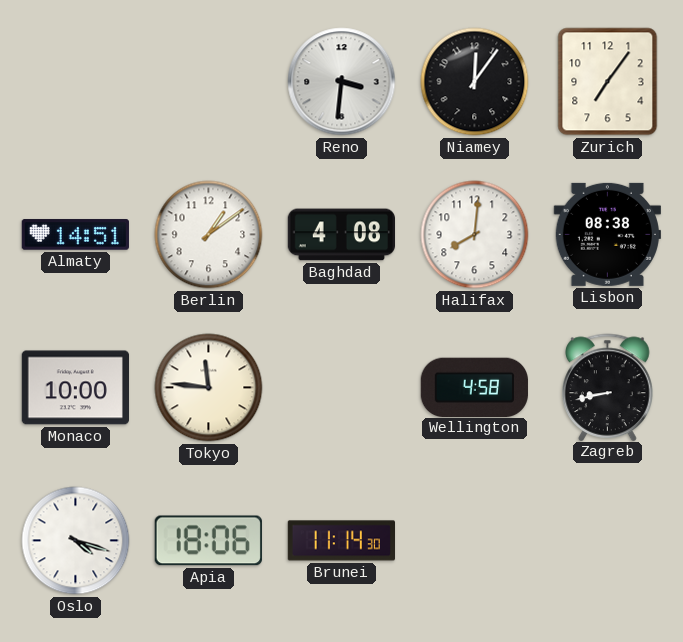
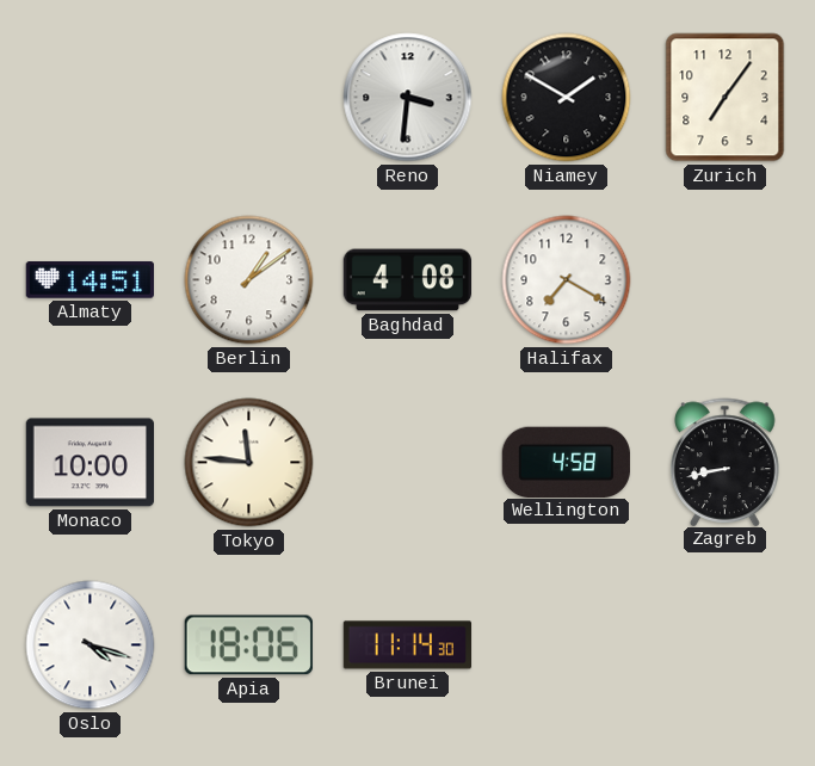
Niamey: 12:06 -> 1:50
Halifax: 8:01 -> 7:20
Lisbon: 08:38 -> none
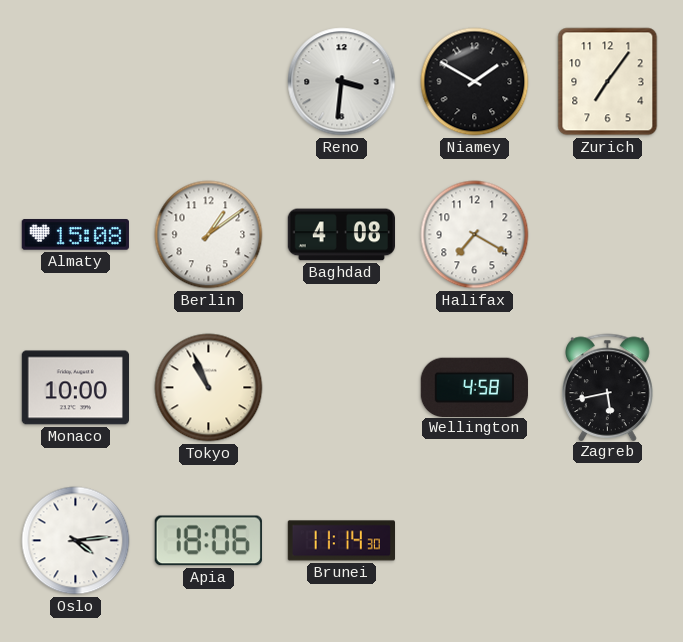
Almaty: 14:51 -> 15:08
Tokyo: 11:46 -> 10:56
Zagreb: 8:43 -> 5:43
Oslo: 4:18 -> 4:14
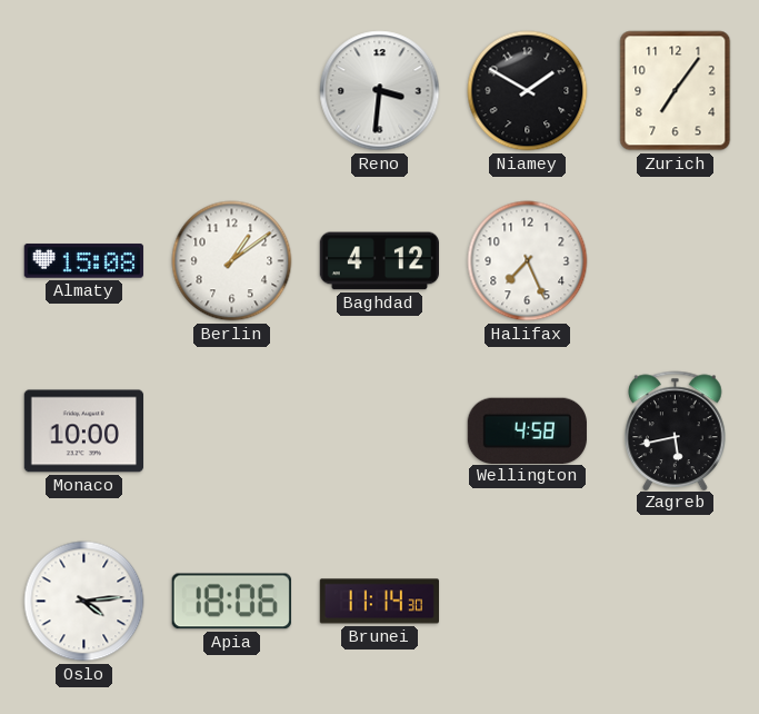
Baghdad: 4:08 -> 4:12
Halifax: 7:20 -> 7:26
Tokyo: 10:56 -> none
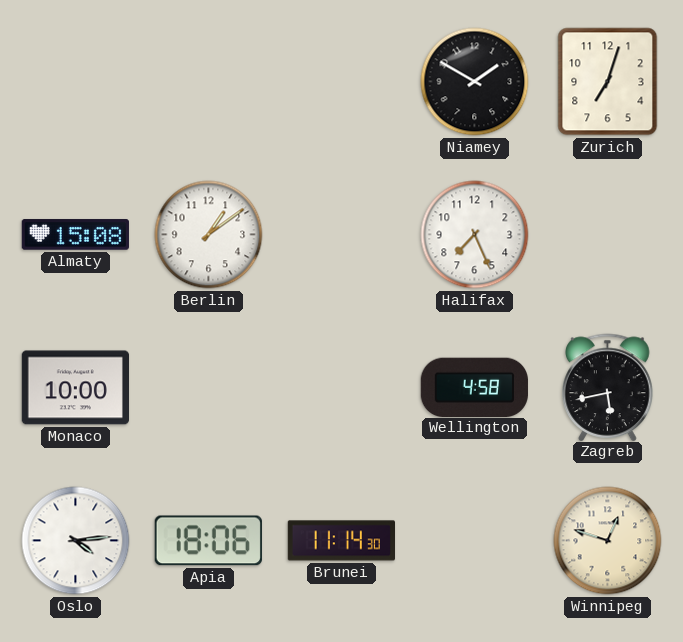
Reno: 3:31 -> none
Zurich: 7:06 -> 7:03
Baghdad: 4:12 -> none
Winnipeg: none -> 12:48
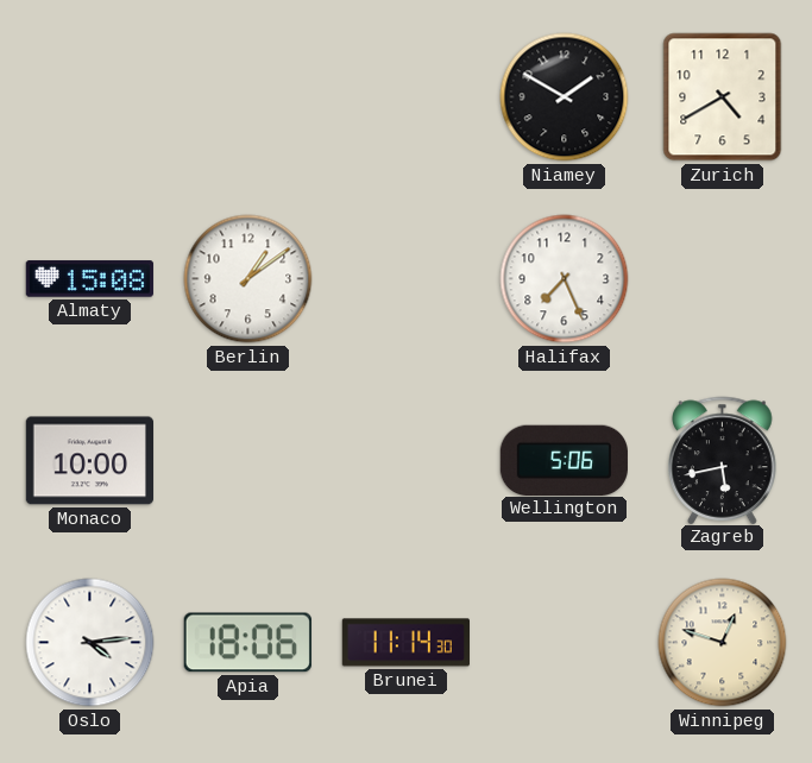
Zurich: 7:03 -> 4:40
Wellington: 4:58 -> 5:06
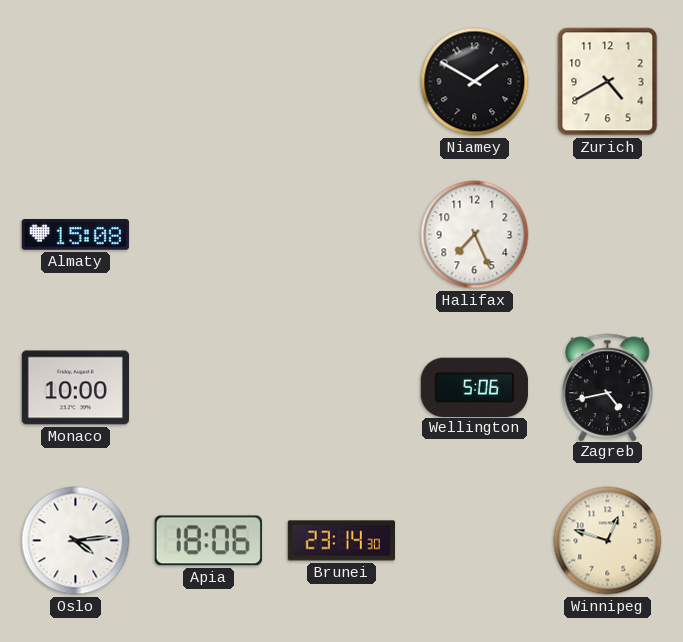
Berlin: 1:09 -> none
Zagreb: 5:43 -> 4:43
Brunei: 11:14 -> 23:14
